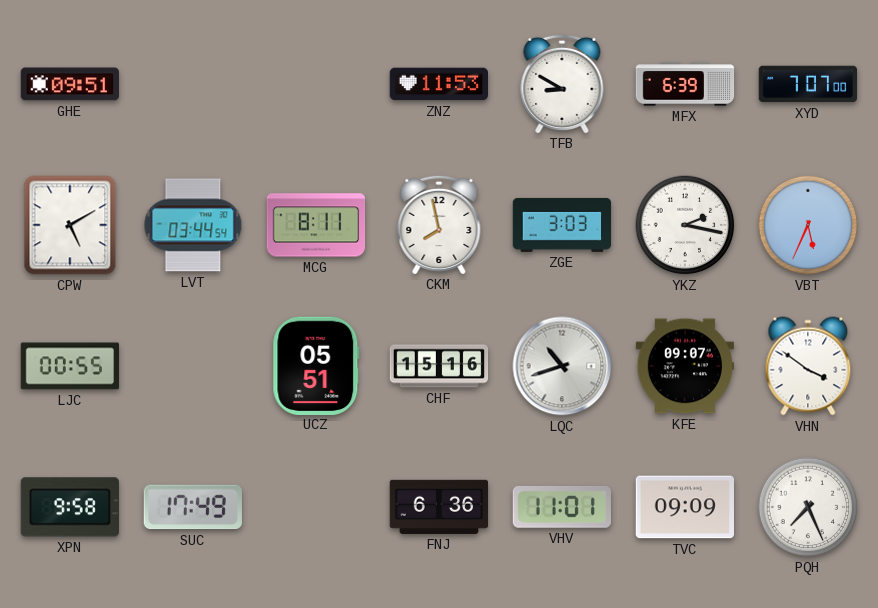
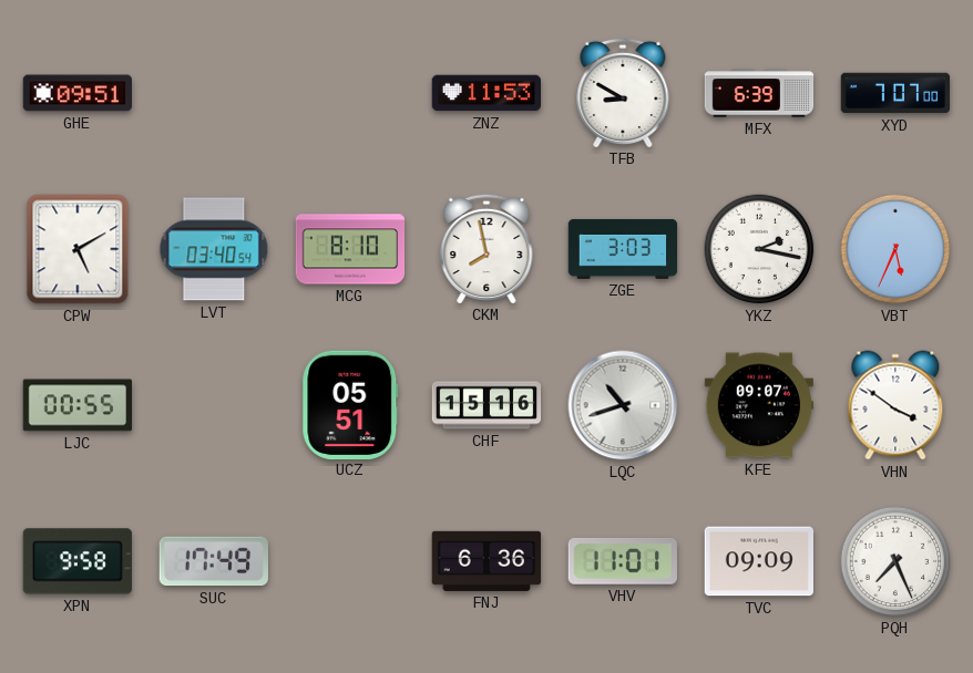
LVT: 03:44 -> 03:40
MCG: 8:11 -> 8:10
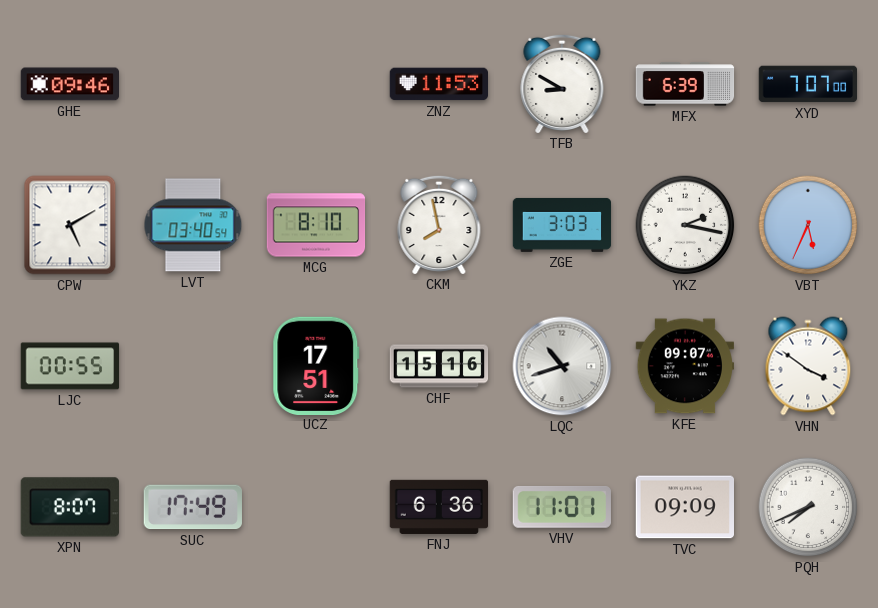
GHE: 09:51 -> 09:46
UCZ: 05:51 -> 17:51
XPN: 9:58 -> 8:07
PQH: 7:26 -> 7:41
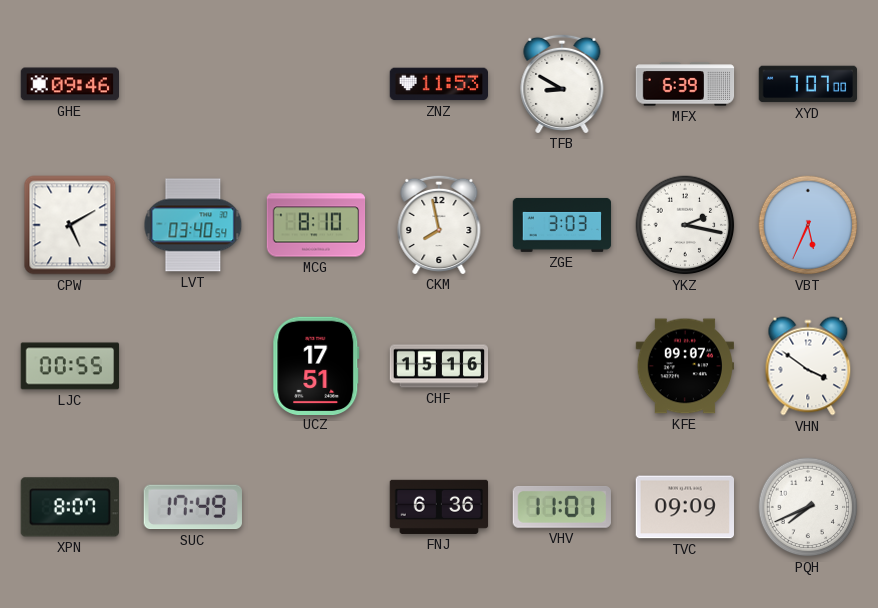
LQC: 10:42 -> none
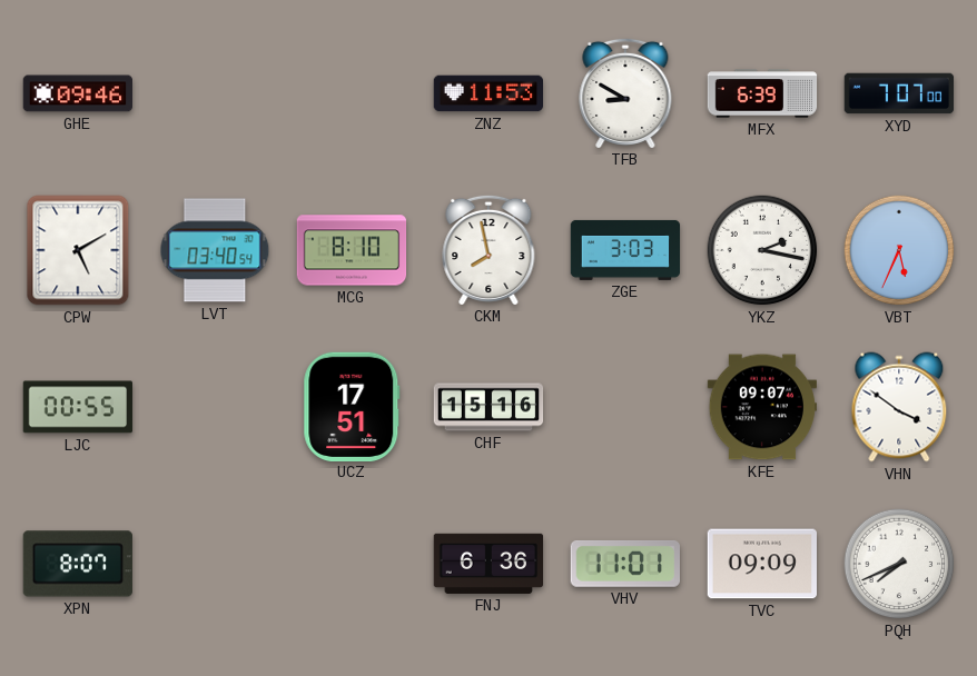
SUC: 17:49 -> none
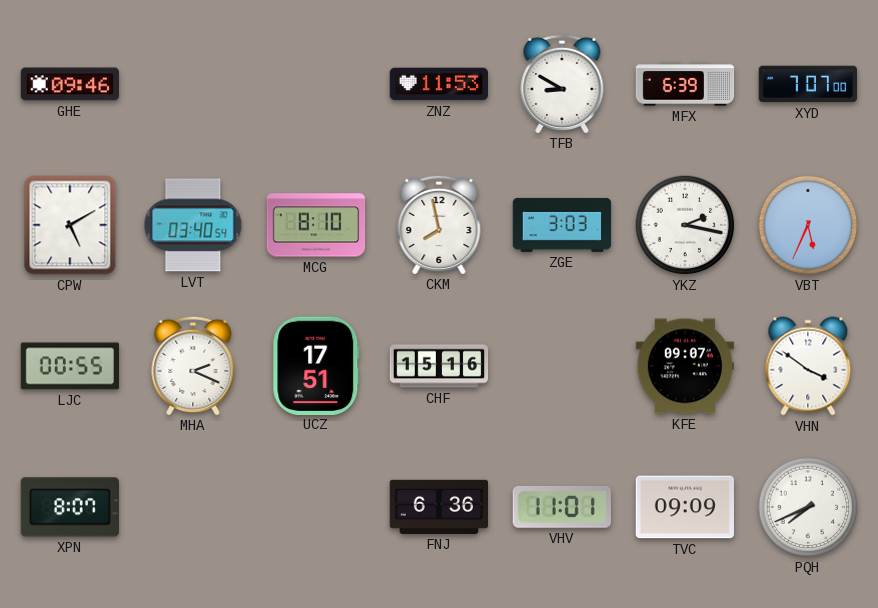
MHA: none -> 2:19
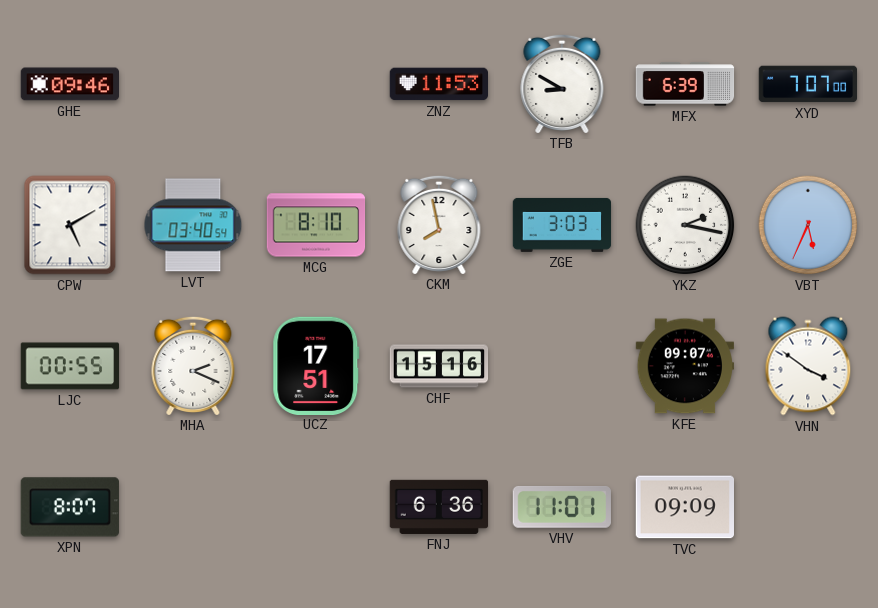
PQH: 7:41 -> none
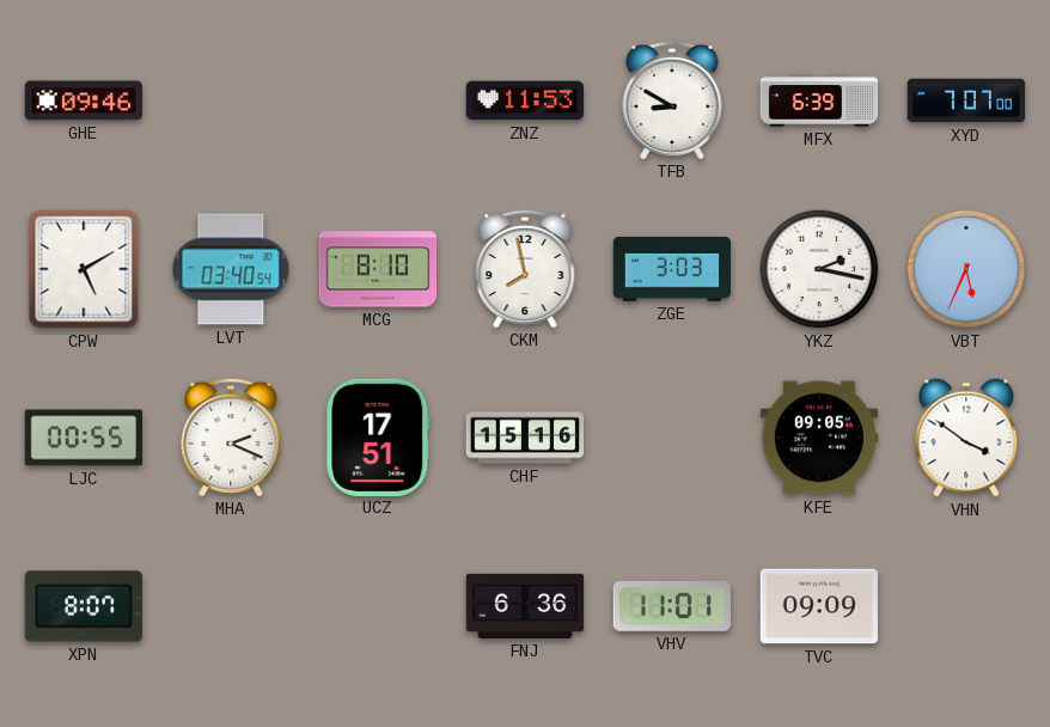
KFE: 09:07 -> 09:05
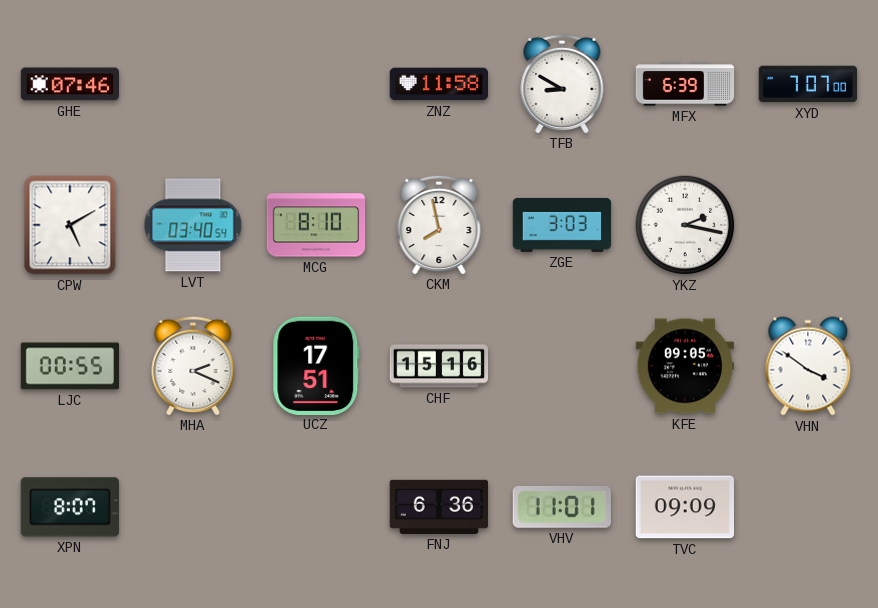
GHE: 09:46 -> 07:46
ZNZ: 11:53 -> 11:58
VBT: 5:34 -> none
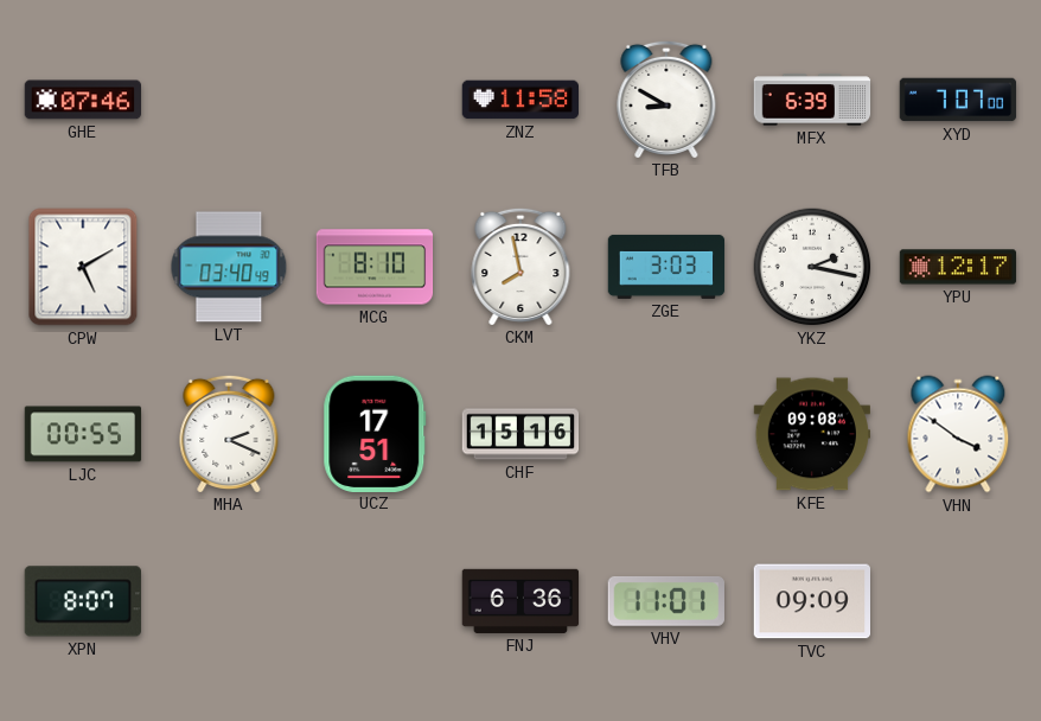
LVT: 03:40:54 -> 03:40:49
YPU: none -> 12:17
KFE: 09:05 -> 09:08
